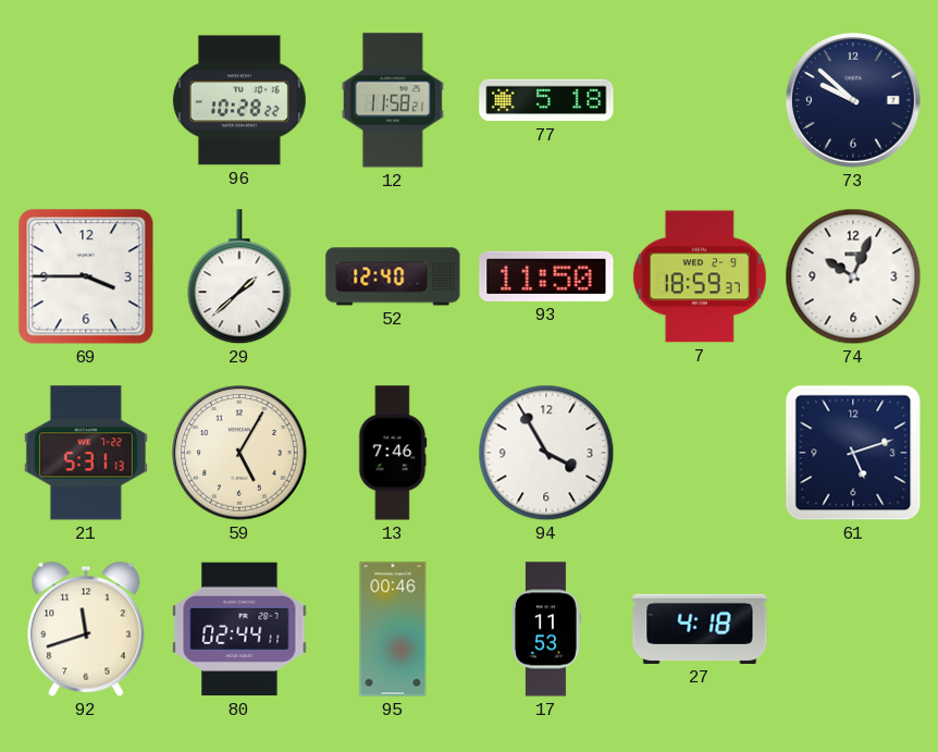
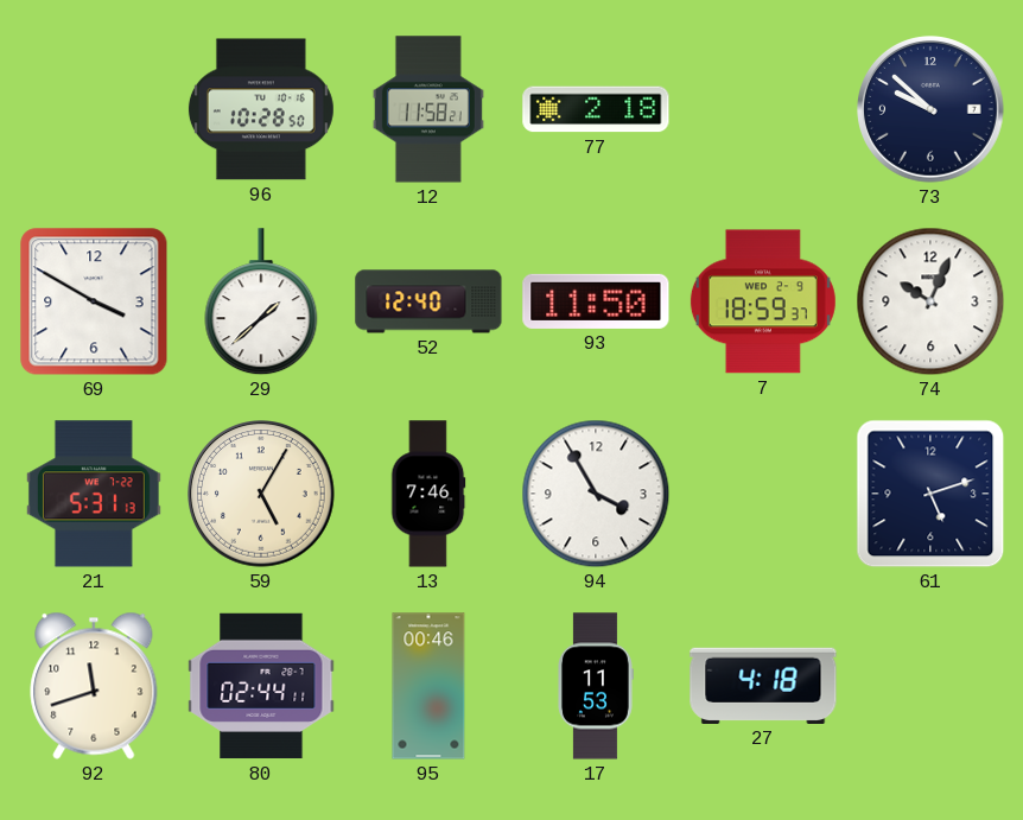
96: 10:28:22 -> 10:28:50
77: 5:18 -> 2:18
69: 3:45 -> 3:50
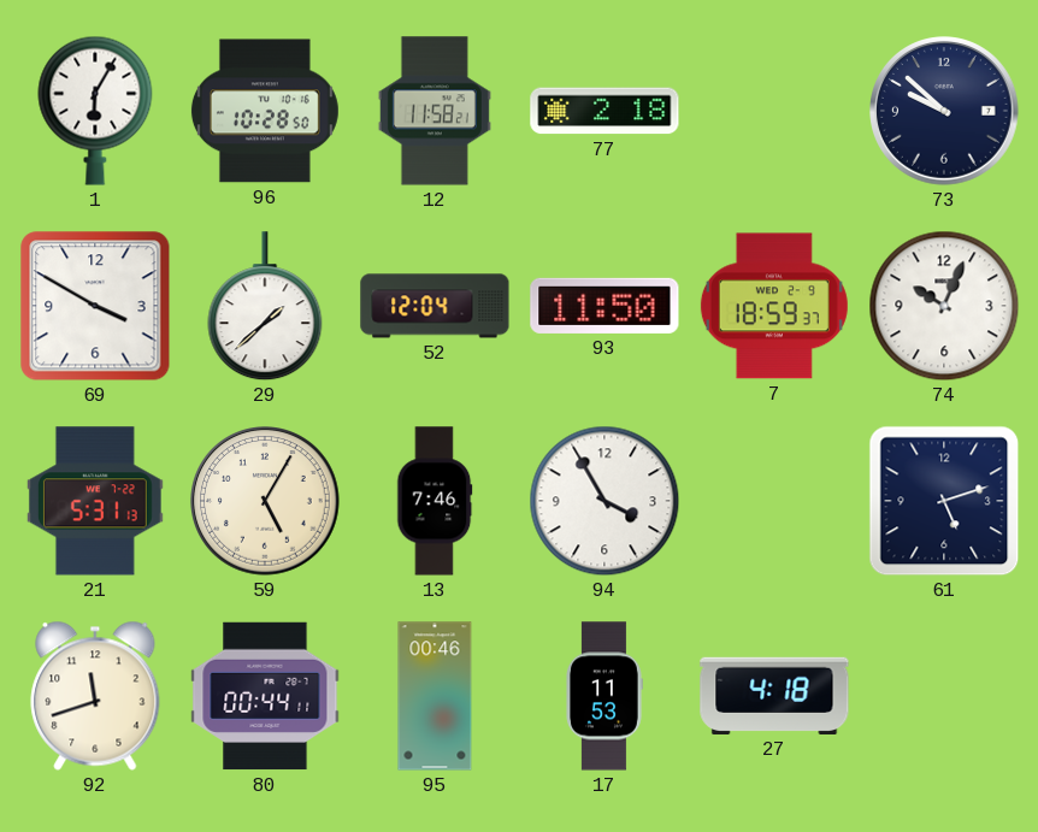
1: none -> 6:05
52: 12:40 -> 12:04
80: 02:44 -> 00:44
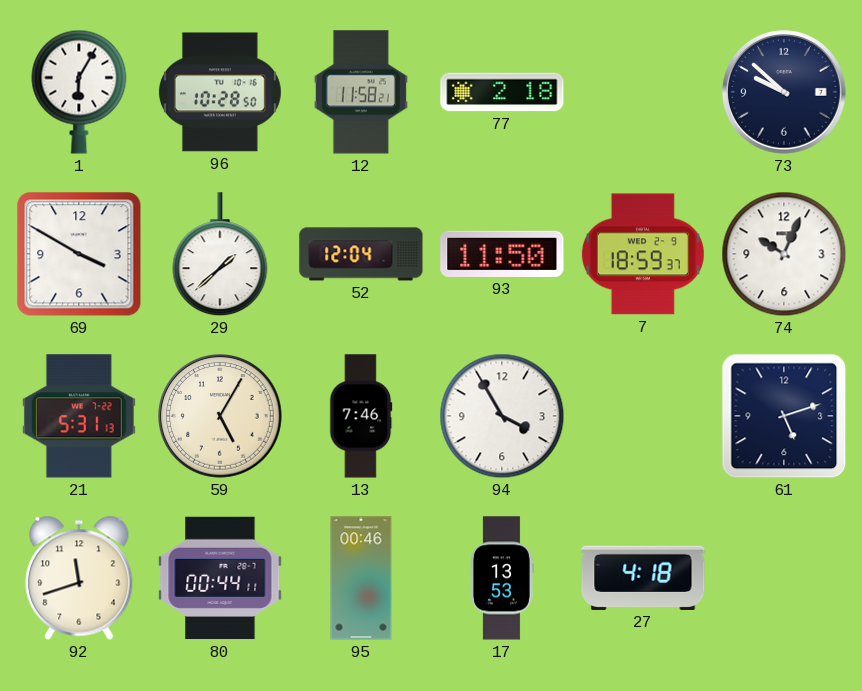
17: 11:53 -> 13:53
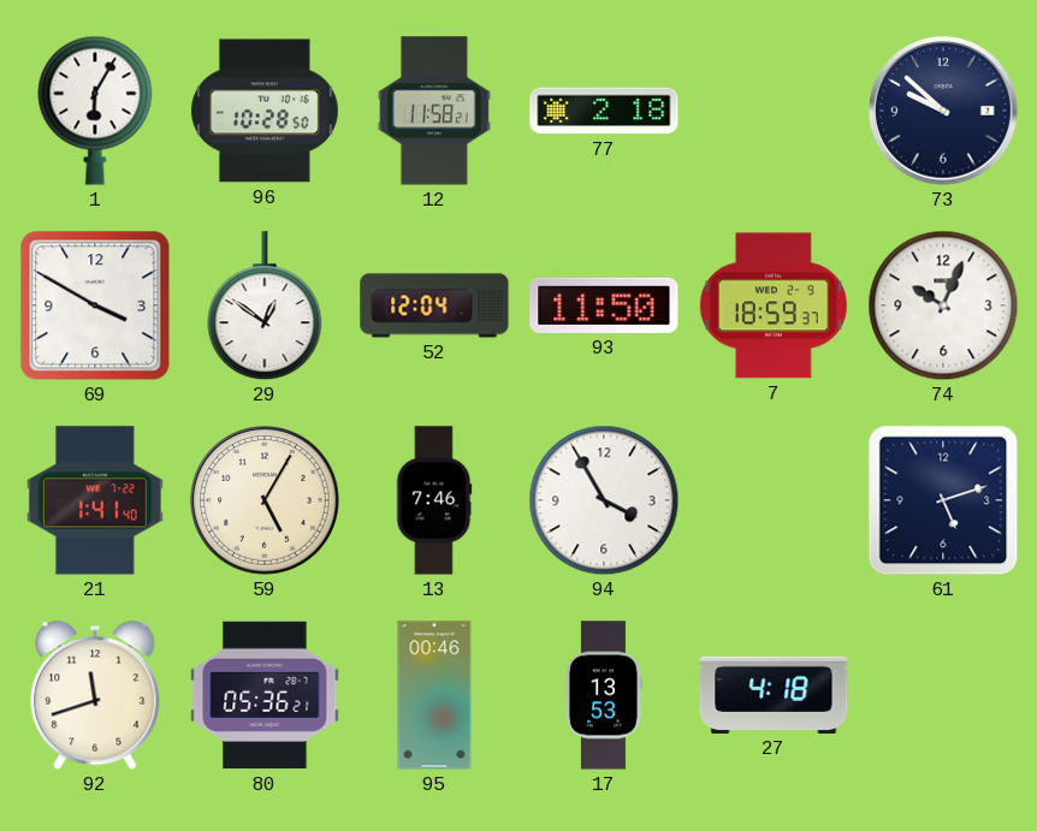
29: 1:38 -> 12:51
21: 5:31 -> 1:41
80: 00:44 -> 05:36
